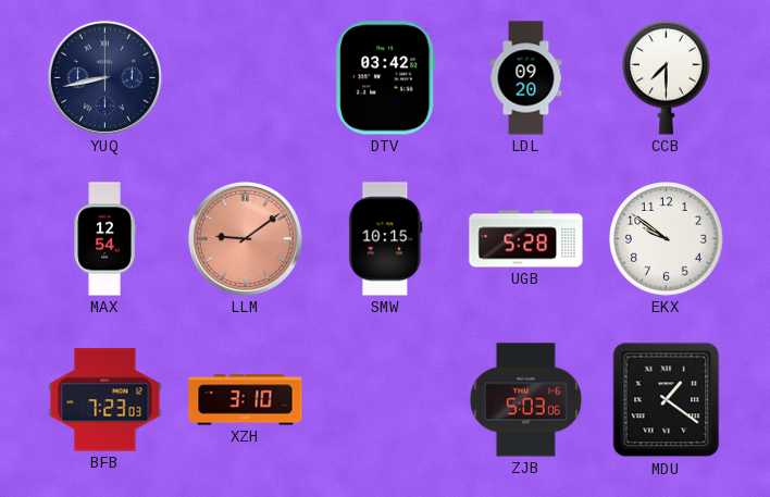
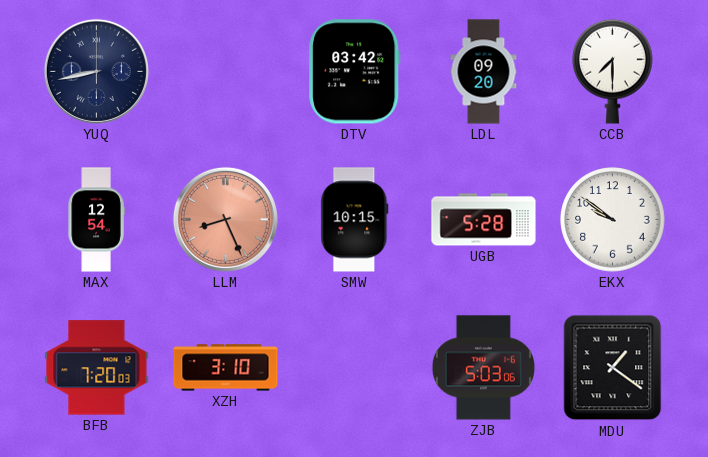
LLM: 9:09 -> 8:26
BFB: 7:23 -> 7:20
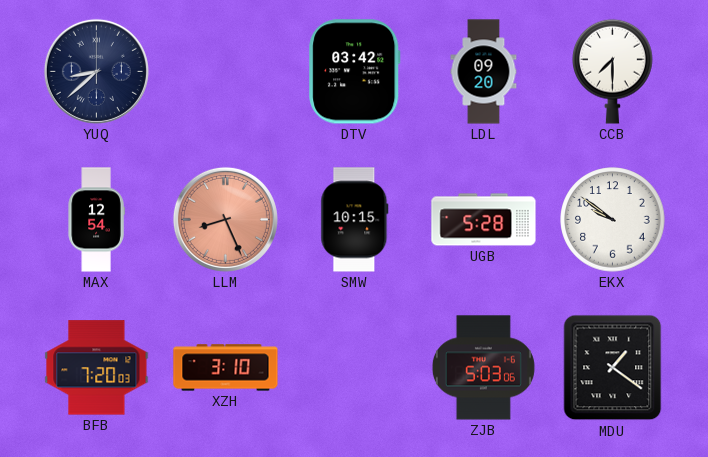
YUQ: 8:43 -> 8:38
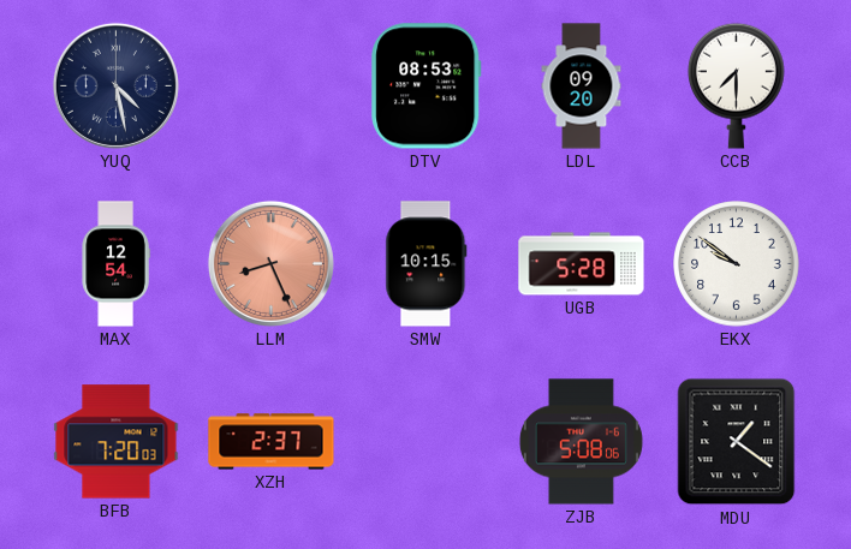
YUQ: 8:38 -> 4:28
DTV: 03:42 -> 08:53
XZH: 3:10 -> 2:37
ZJB: 5:03 -> 5:08
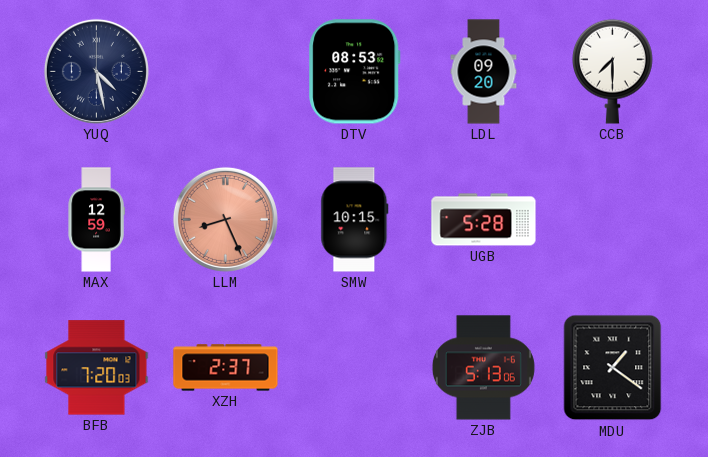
MAX: 12:54 -> 12:59
EKX: 9:51 -> none
ZJB: 5:08 -> 5:13
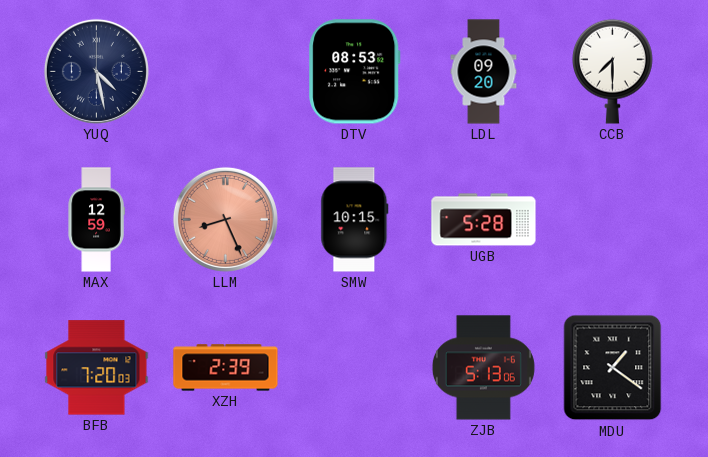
XZH: 2:37 -> 2:39
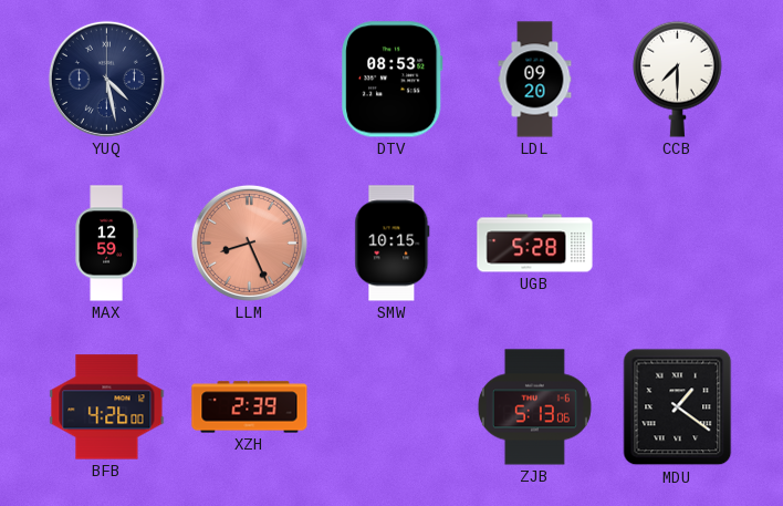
BFB: 7:20 -> 4:26
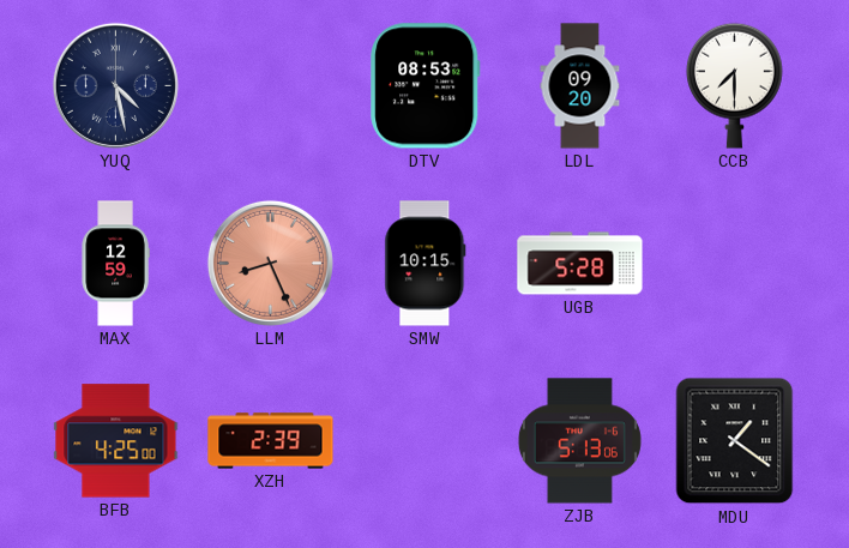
BFB: 4:26 -> 4:25
